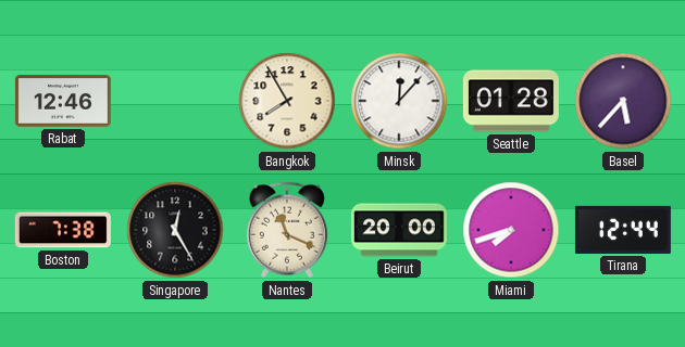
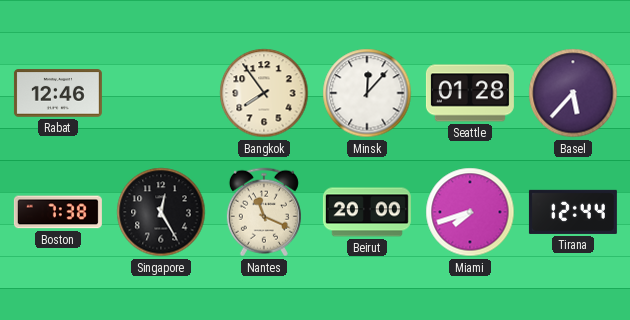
Bangkok: 7:55 -> 7:54
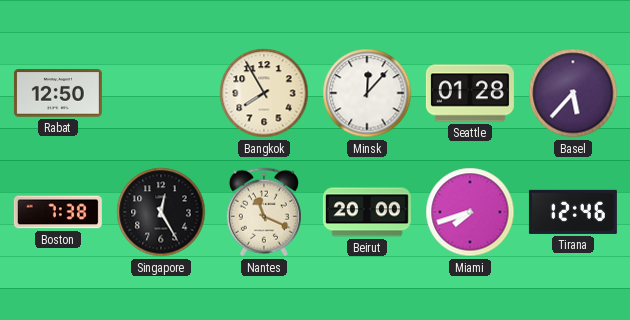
Rabat: 12:46 -> 12:50
Bangkok: 7:54 -> 7:55
Tirana: 12:44 -> 12:46
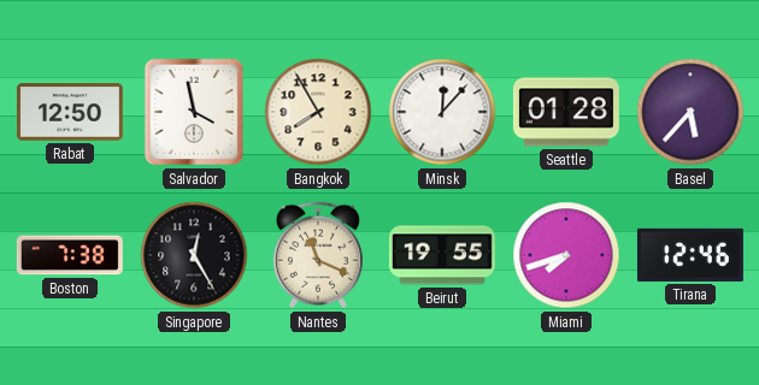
Salvador: none -> 3:58
Beirut: 20:00 -> 19:55
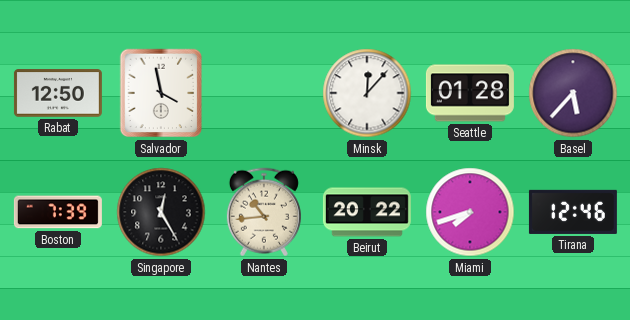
Bangkok: 7:55 -> none
Boston: 7:38 -> 7:39
Nantes: 11:19 -> 10:44
Beirut: 19:55 -> 20:22
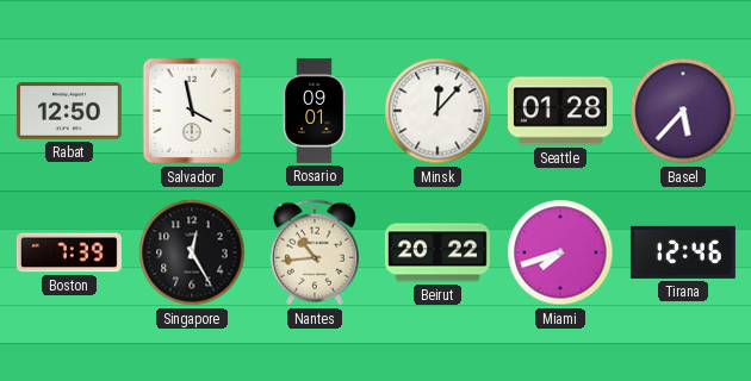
Rosario: none -> 09:01
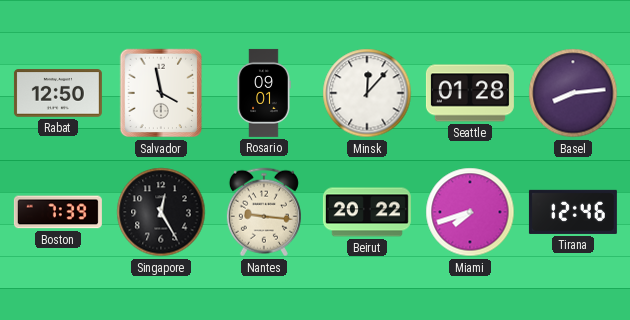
Basel: 5:37 -> 8:14
Nantes: 10:44 -> 9:16
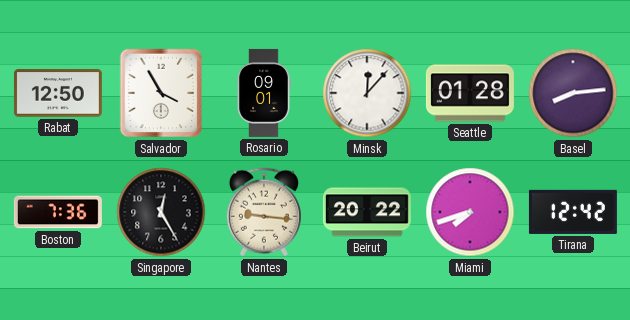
Salvador: 3:58 -> 3:55
Boston: 7:39 -> 7:36
Tirana: 12:46 -> 12:42
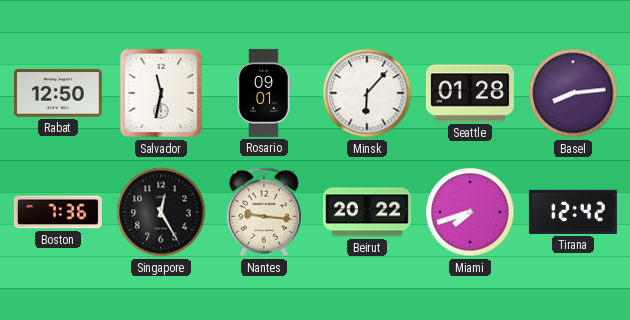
Salvador: 3:55 -> 11:32
Minsk: 12:07 -> 6:07
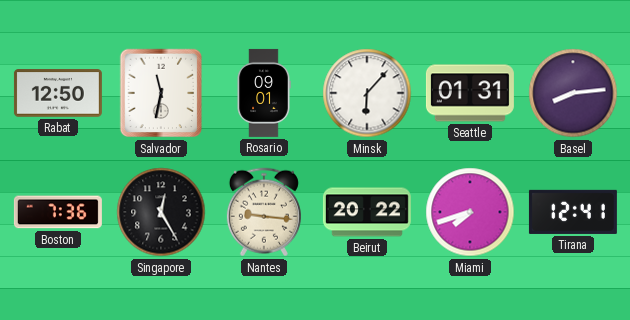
Seattle: 01:28 -> 01:31
Tirana: 12:42 -> 12:41
